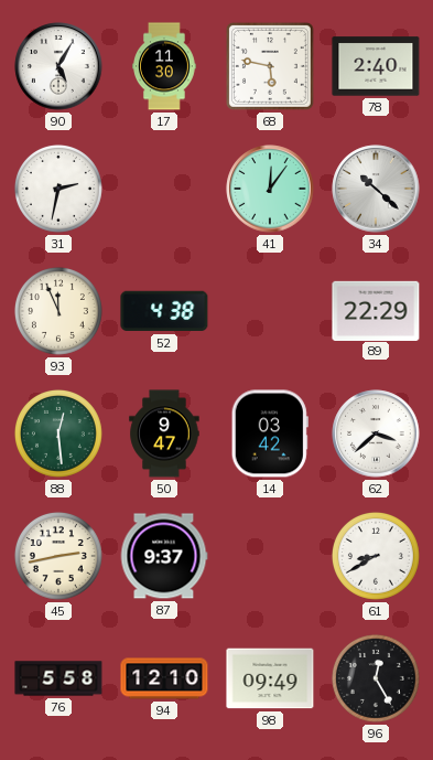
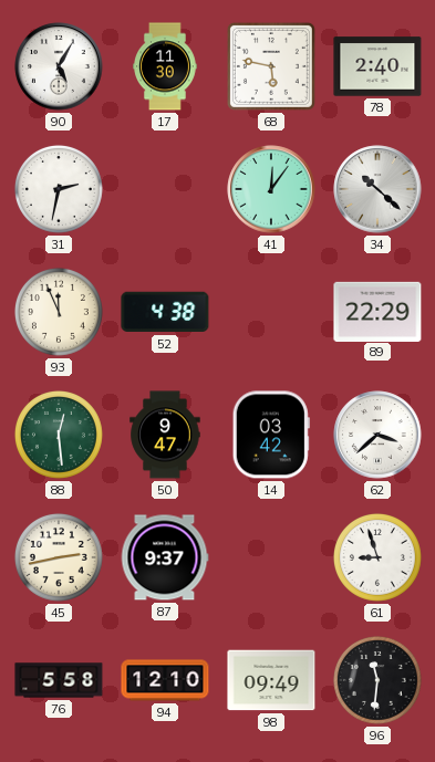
61: 8:40 -> 8:57
96: 12:25 -> 11:31
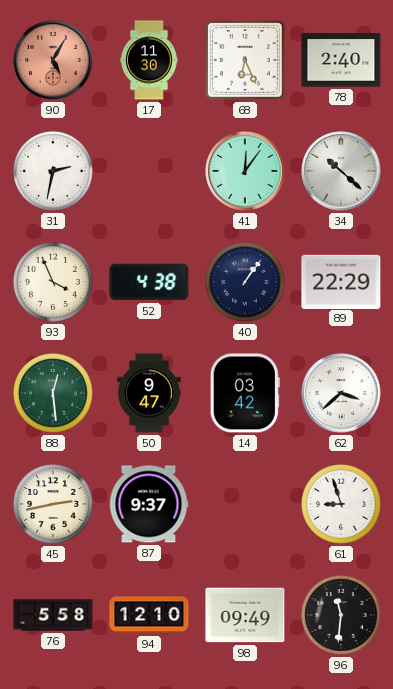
90 dial: white -> salmon
68: 5:47 -> 6:26
93: 11:56 -> 3:56
40: none -> 1:06
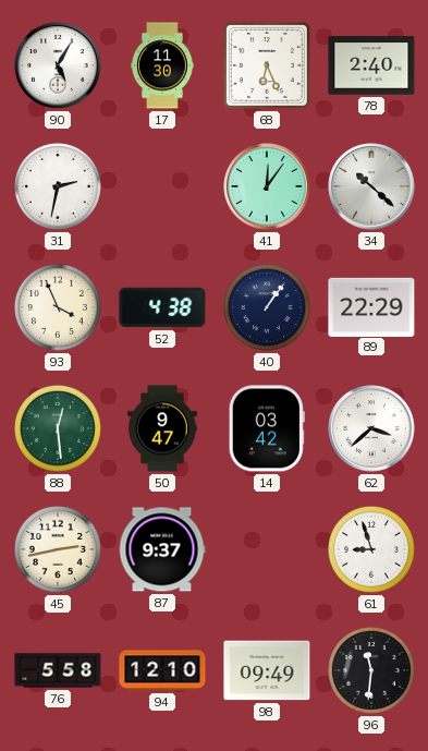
90 dial: salmon -> white
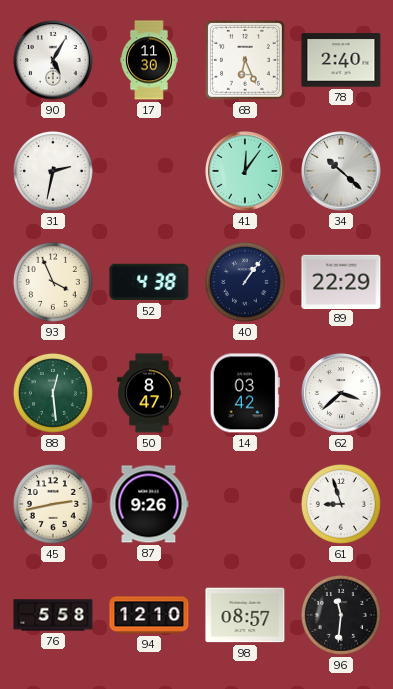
50: 9:47 -> 8:47
87: 9:37 -> 9:26
98: 09:49 -> 08:57
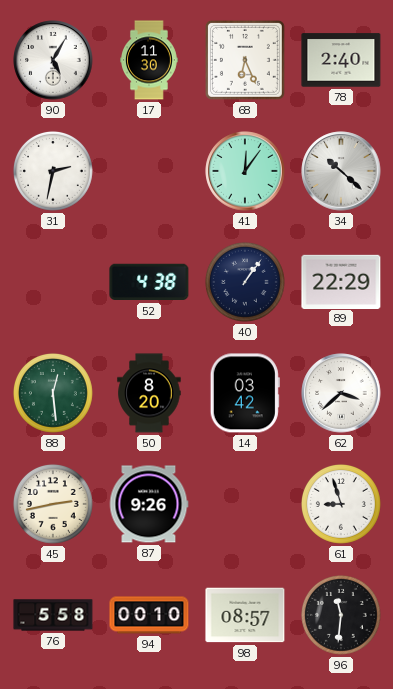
93: 3:56 -> none
50: 8:47 -> 8:20
94: 12:10 -> 00:10
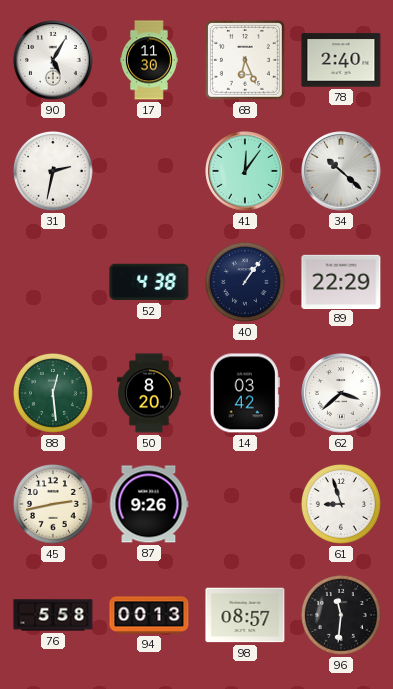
94: 00:10 -> 00:13
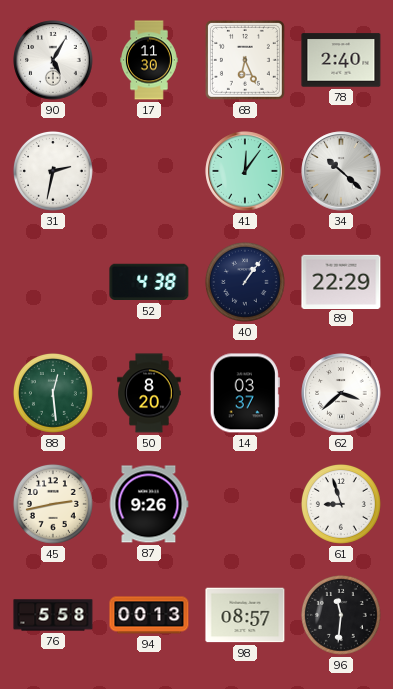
14: 03:42 -> 03:37
